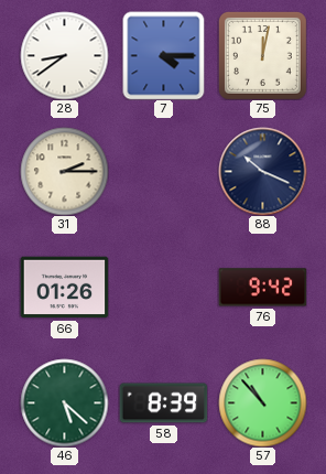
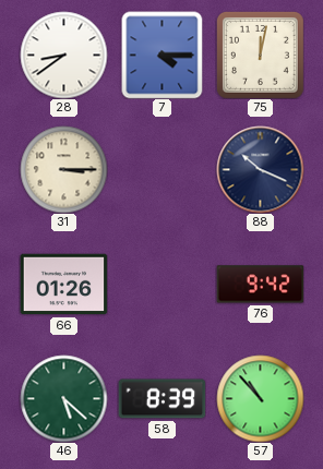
31: 2:15 -> 3:15
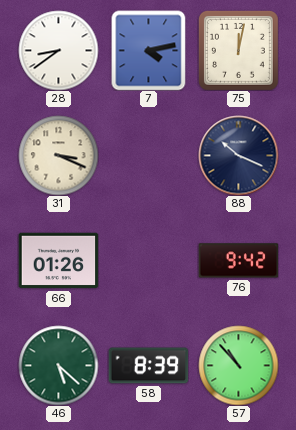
7: 4:15 -> 4:13
31: 3:15 -> 3:19
